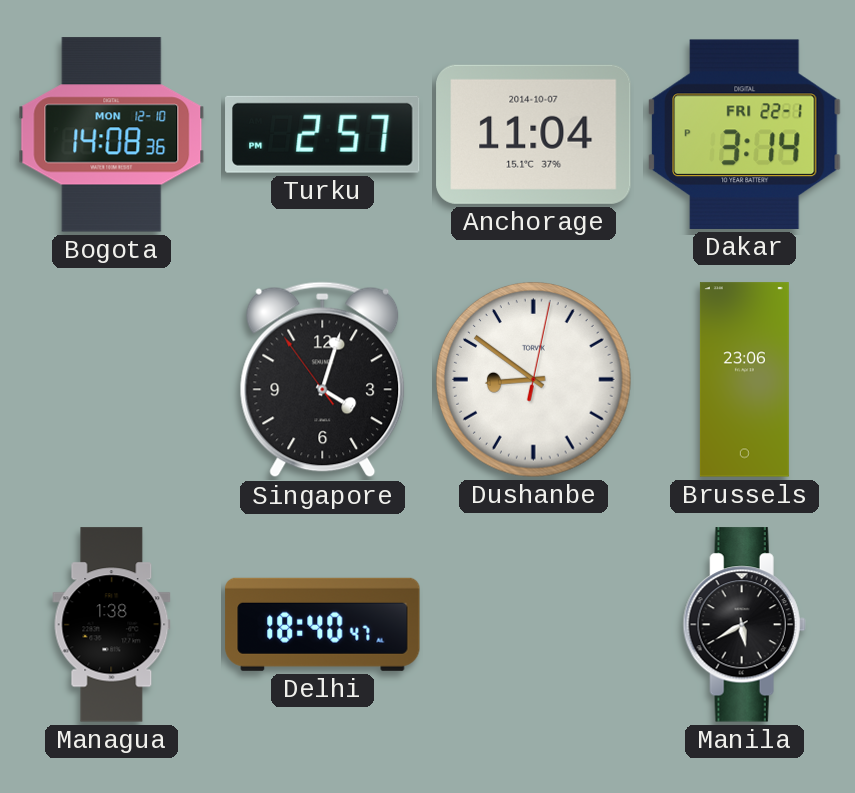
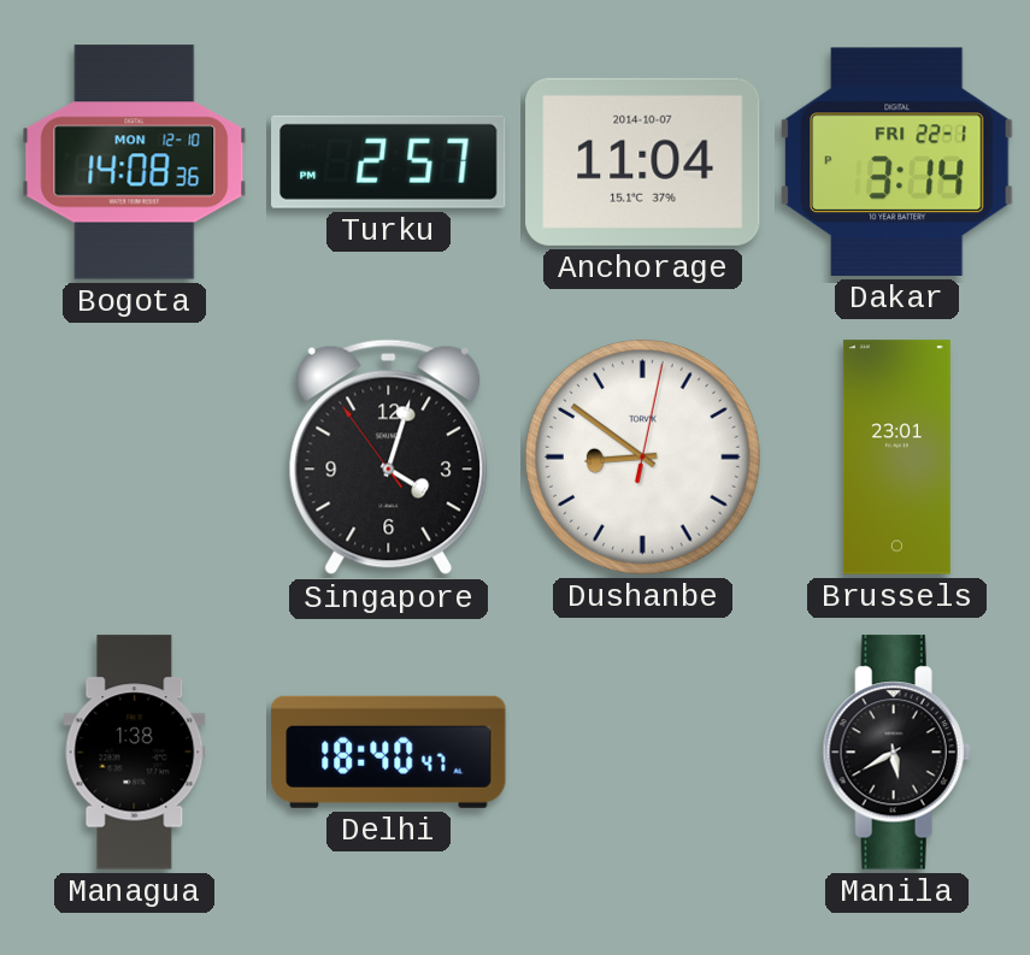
Brussels: 23:06 -> 23:01
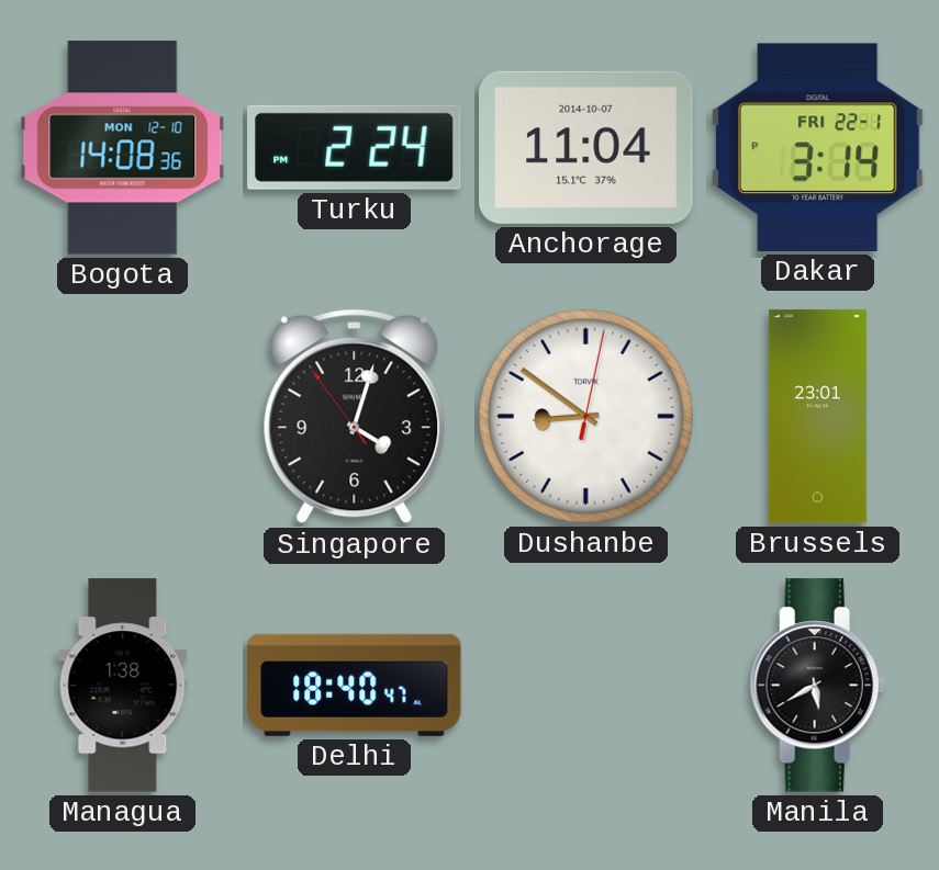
Turku: 2:57 -> 2:24
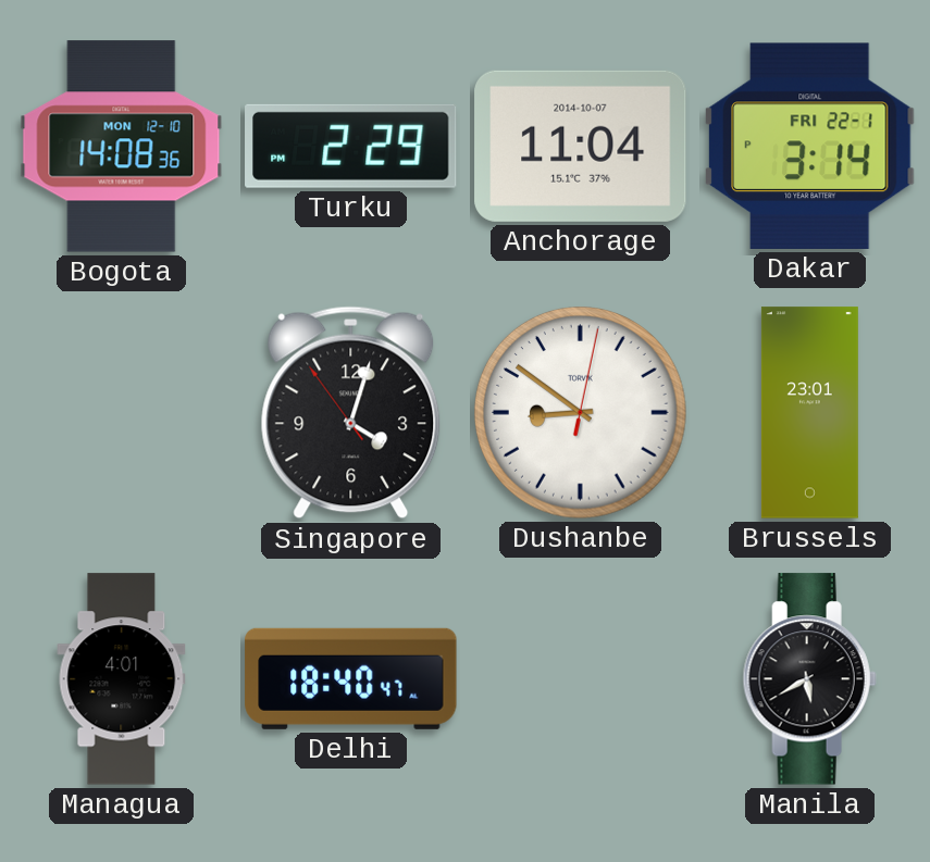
Turku: 2:24 -> 2:29
Managua: 1:38 -> 4:01
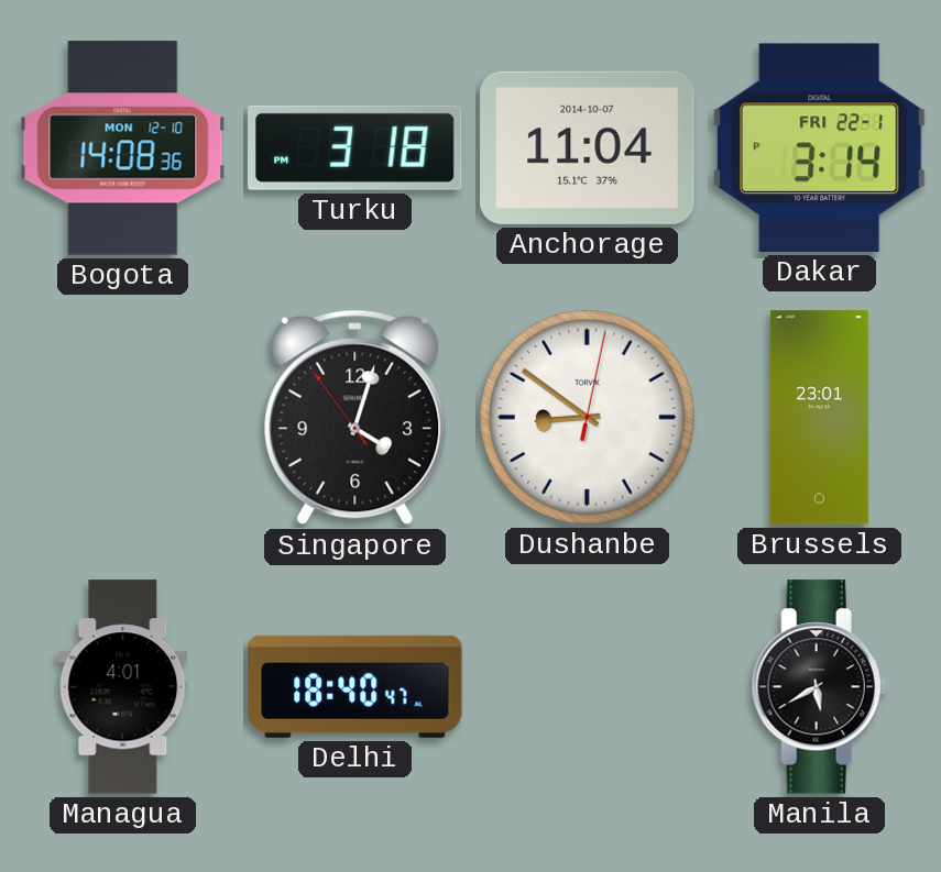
Turku: 2:29 -> 3:18
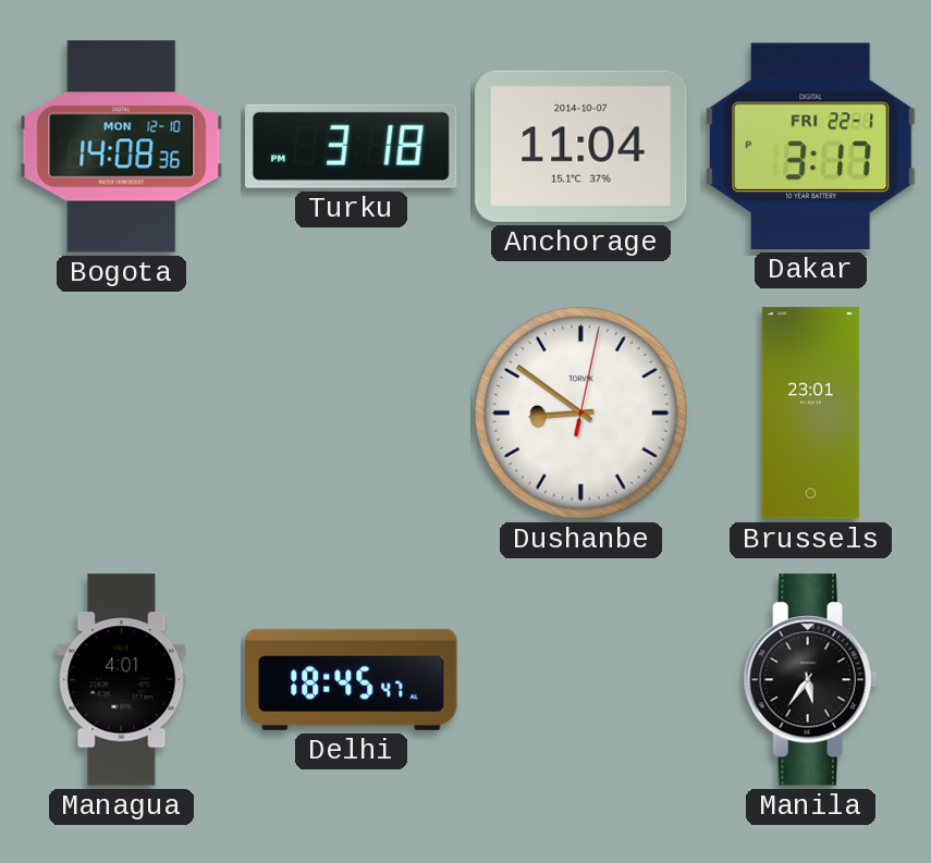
Dakar: 3:14 -> 3:17
Singapore: 4:02 -> none
Delhi: 18:40 -> 18:45
Manila: 5:40 -> 5:36
